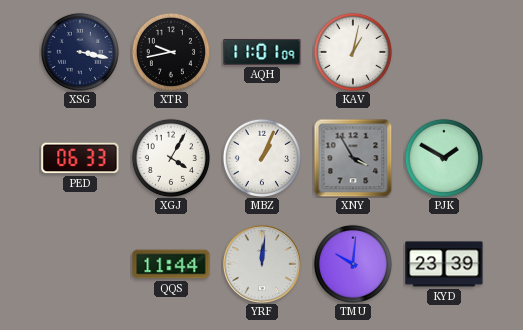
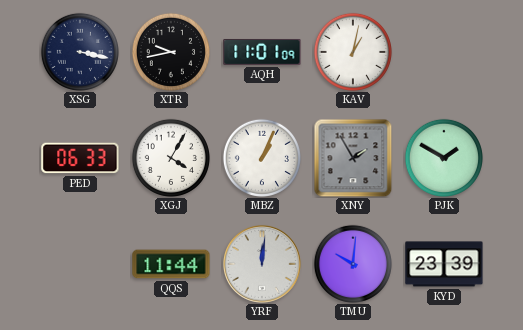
XNY: 3:55 -> 1:55
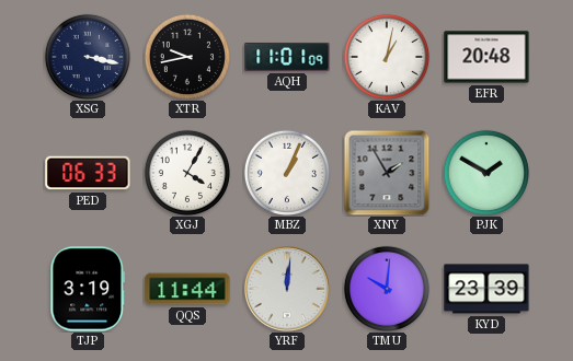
EFR: none -> 20:48
TJP: none -> 3:19
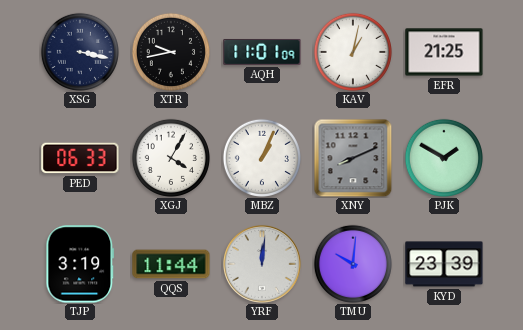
EFR: 20:48 -> 21:25
XNY: 1:55 -> 8:11
